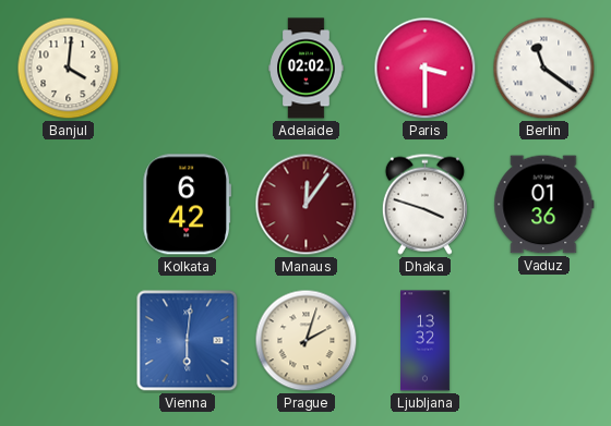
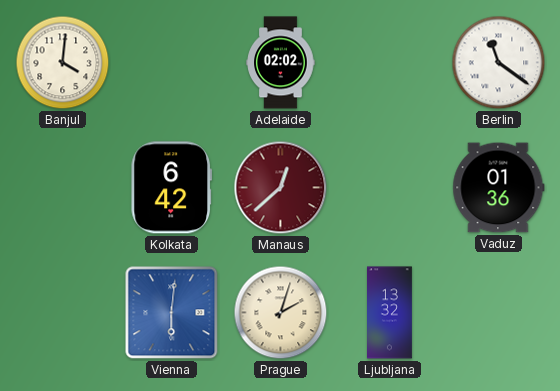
Paris: 3:30 -> none
Manaus: 12:06 -> 12:38
Dhaka: 3:48 -> none
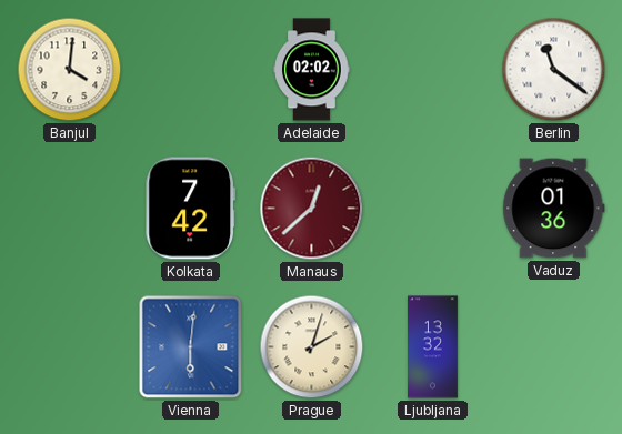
Kolkata: 6:42 -> 7:42
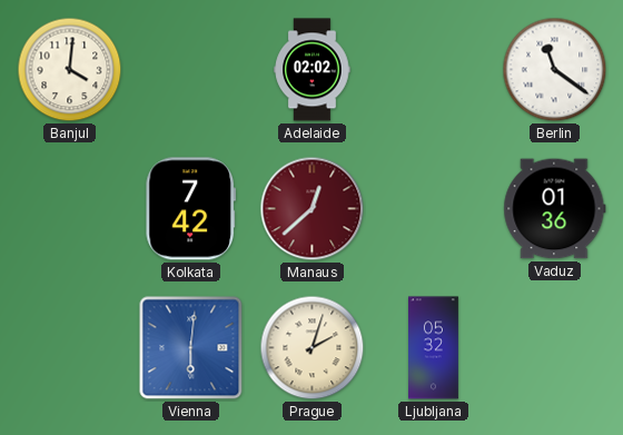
Ljubljana: 13:32 -> 05:32
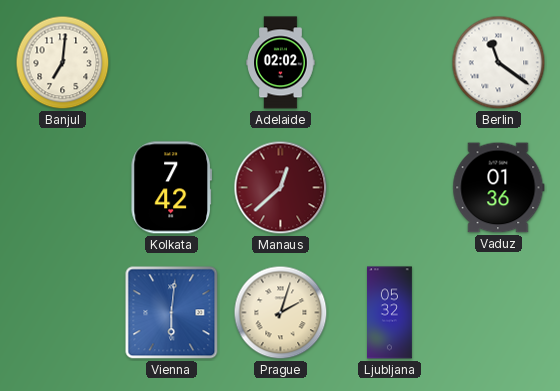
Banjul: 4:01 -> 7:01
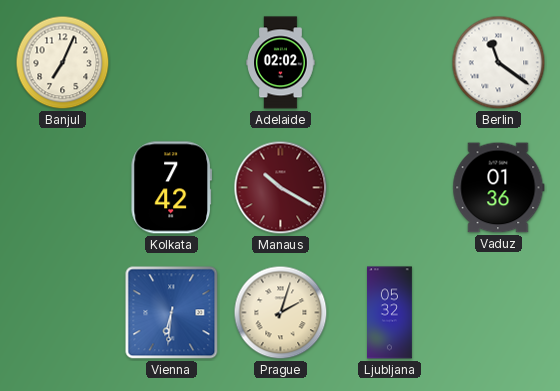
Banjul: 7:01 -> 7:04
Manaus: 12:38 -> 10:20
Vienna: 6:01 -> 6:31
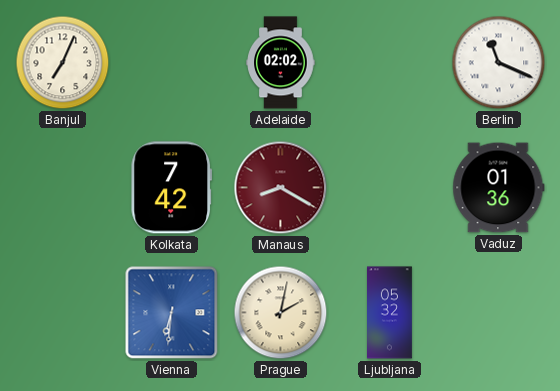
Berlin: 11:21 -> 11:19
Manaus: 10:20 -> 8:20
Prague: 2:03 -> 2:02
